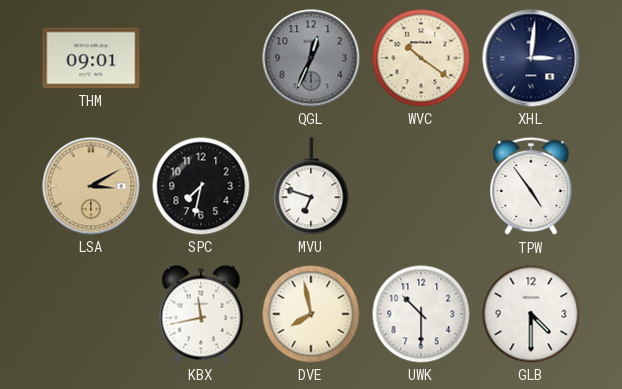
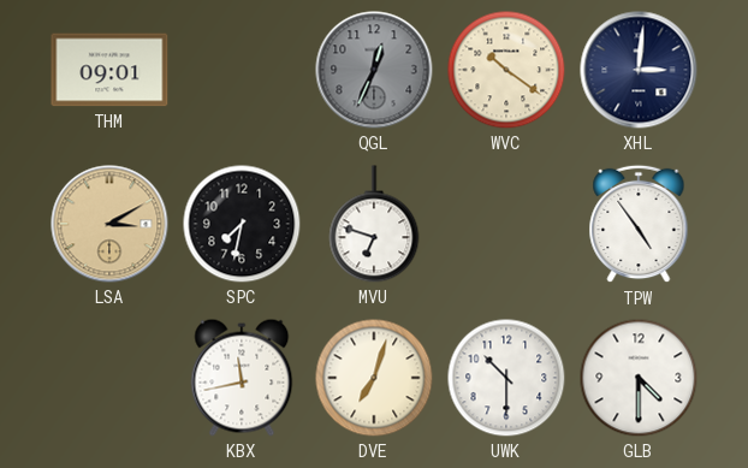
DVE: 7:58 -> 7:03
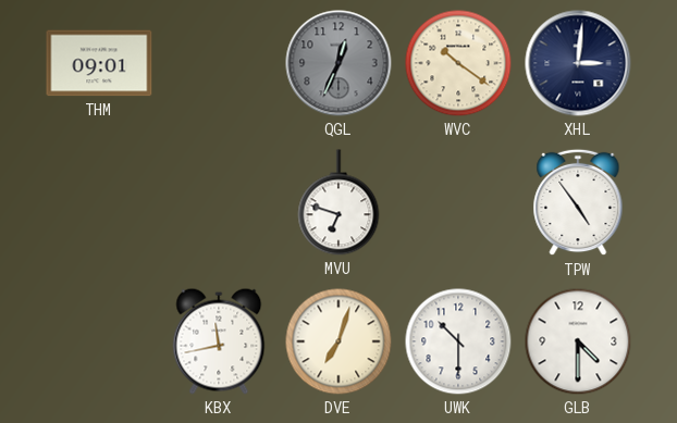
LSA: 3:10 -> none
SPC: 7:32 -> none
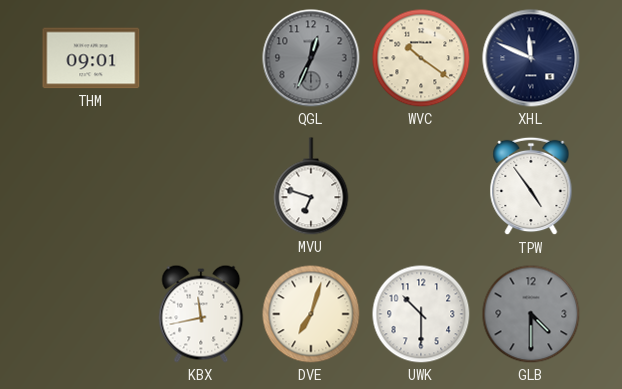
XHL: 3:01 -> 11:49
GLB dial: white -> grey
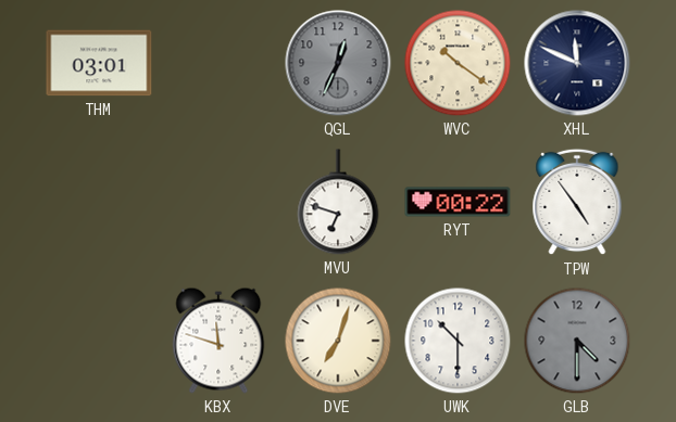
THM: 09:01 -> 03:01
RYT: none -> 00:22
KBX: 11:43 -> 11:48
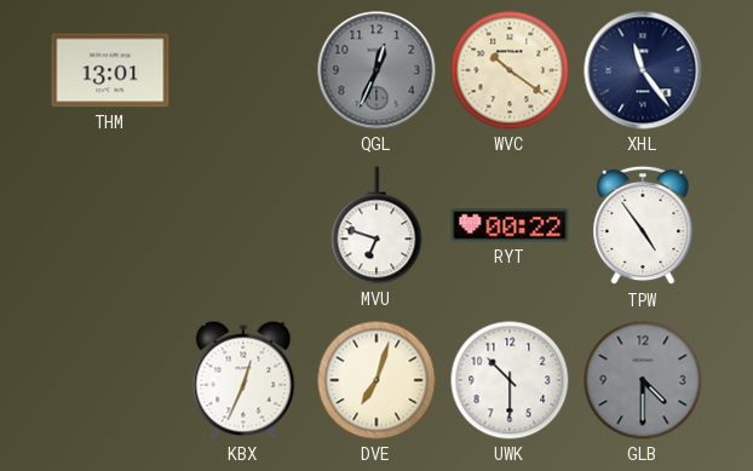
THM: 03:01 -> 13:01
XHL: 11:49 -> 11:24
KBX: 11:48 -> 12:34
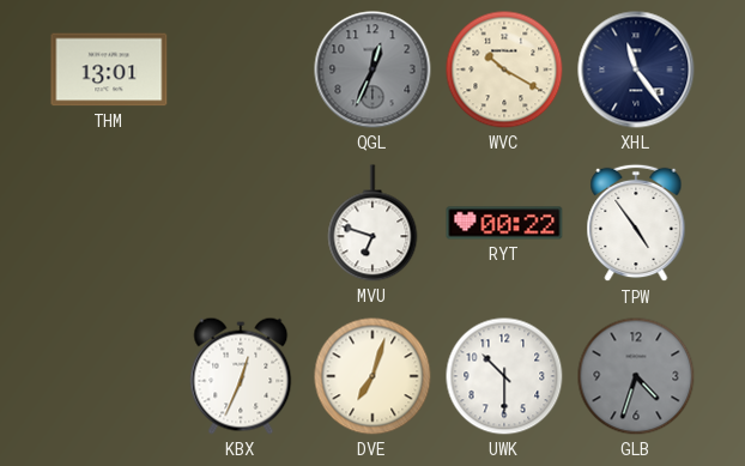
WVC: 10:21 -> 10:20
GLB: 4:30 -> 4:33
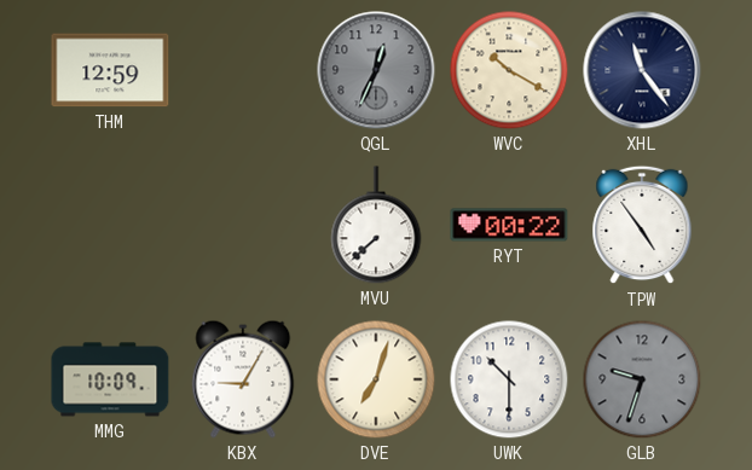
THM: 13:01 -> 12:59
MVU: 6:48 -> 7:38
MMG: none -> 10:09
KBX: 12:34 -> 9:05
GLB: 4:33 -> 9:33
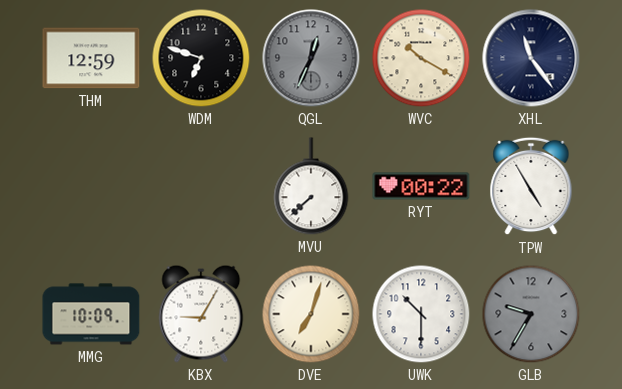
WDM: none -> 6:48
TPW: 4:54 -> 4:55
GLB: 9:33 -> 9:35
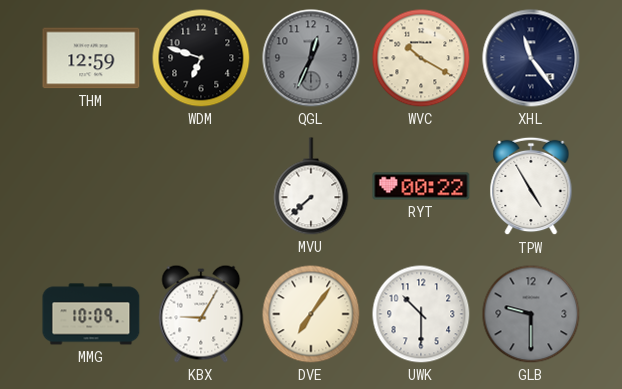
DVE: 7:03 -> 7:06
GLB: 9:35 -> 9:30
